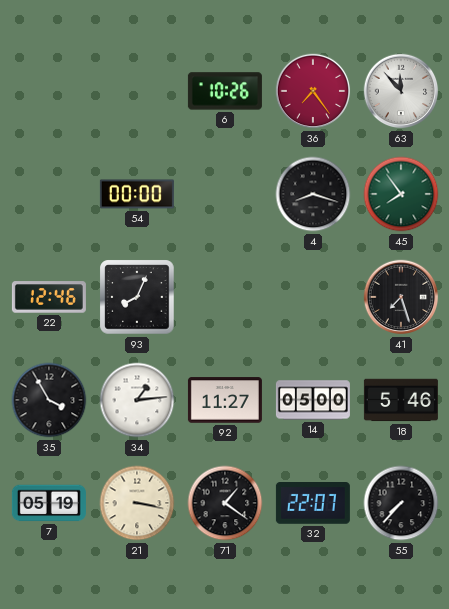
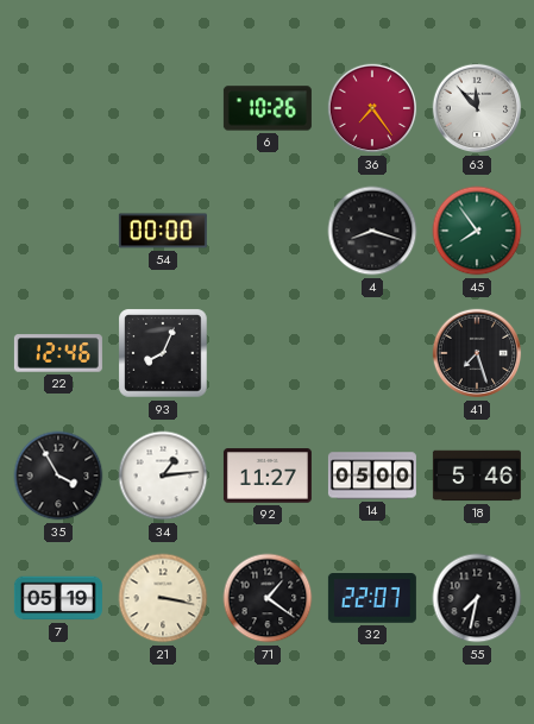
55: 7:37 -> 7:32
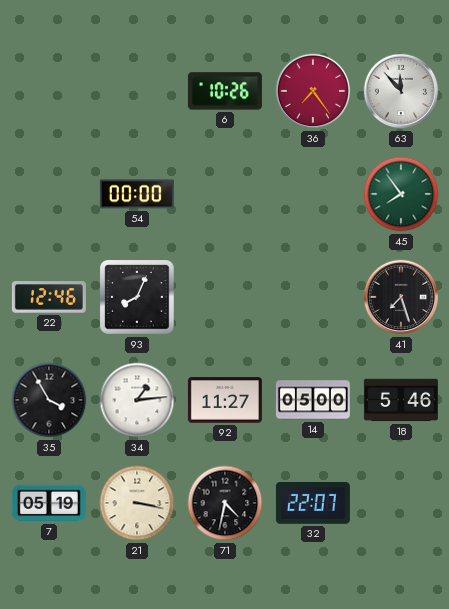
4: 8:18 -> none
71: 1:21 -> 4:32
55: 7:32 -> none
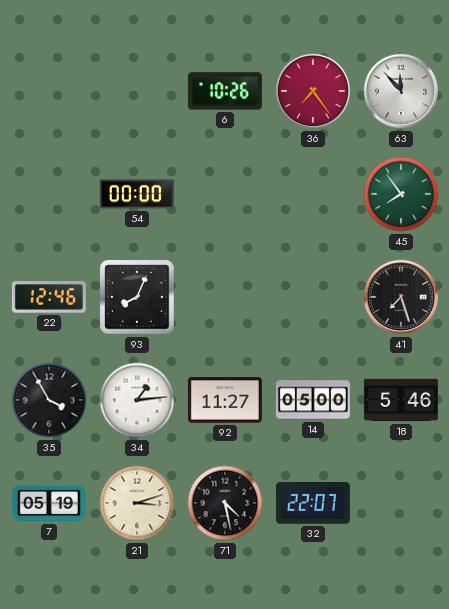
21: 3:17 -> 3:12
71: 4:32 -> 4:28
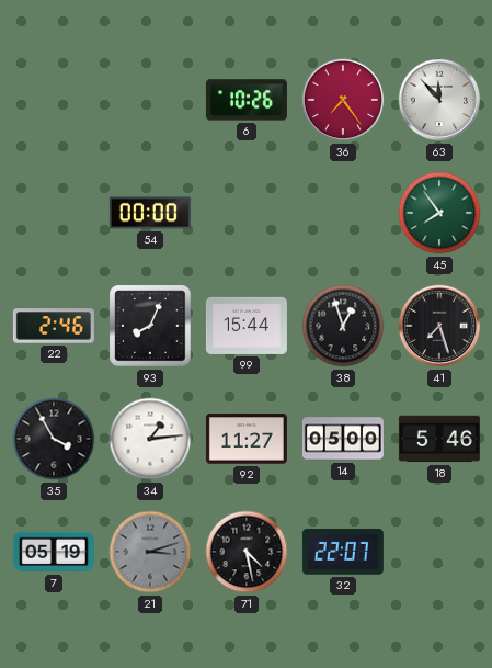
22: 12:46 -> 2:46
99: none -> 15:44
38: none -> 12:57
21 dial: cream -> grey
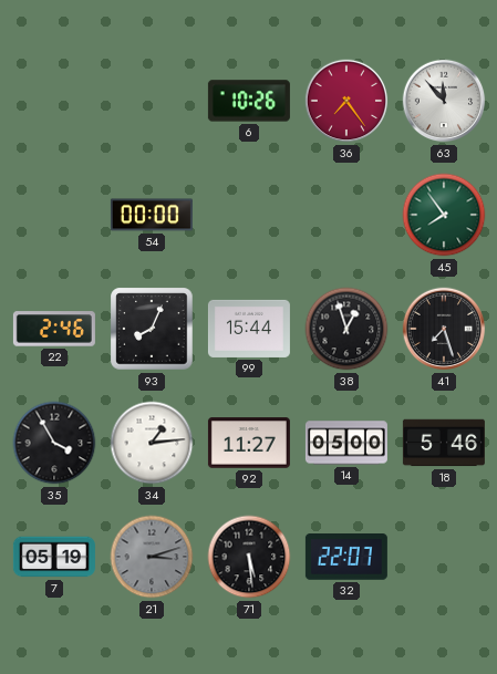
71: 4:28 -> 5:29
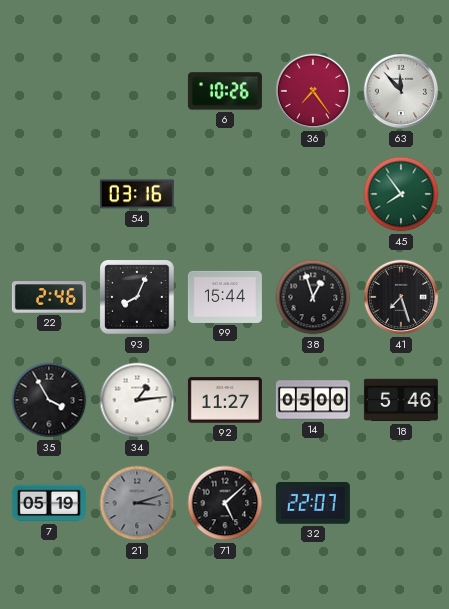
54: 00:00 -> 03:16
71: 5:29 -> 5:08
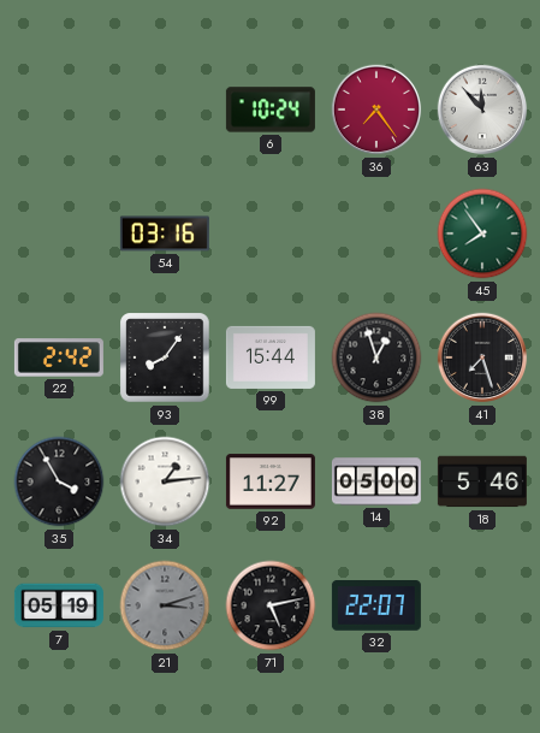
6: 10:26 -> 10:24
22: 2:46 -> 2:42
93: 8:04 -> 8:06
71: 5:08 -> 5:13
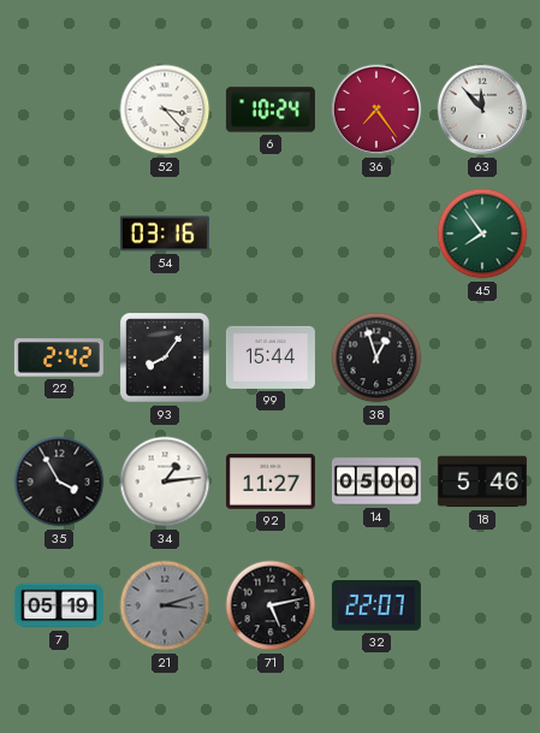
52: none -> 3:23
41: 7:27 -> none
